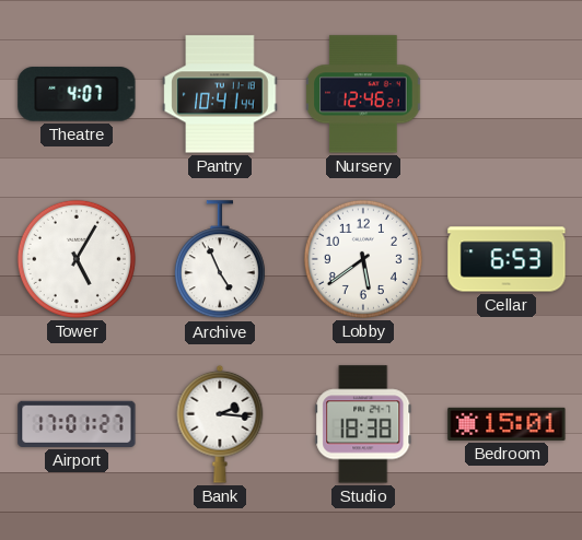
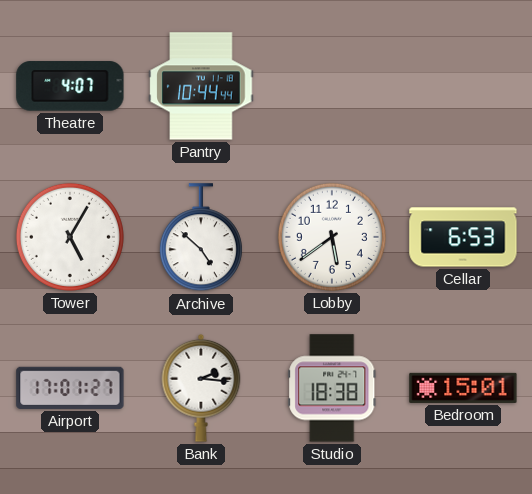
Pantry: 10:41 -> 10:44
Nursery: 12:46 -> none
Archive: 4:56 -> 4:52
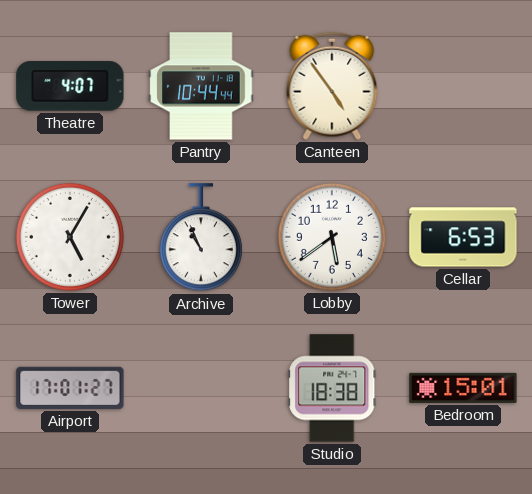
Canteen: none -> 4:54
Archive: 4:52 -> 10:56
Bank: 2:16 -> none
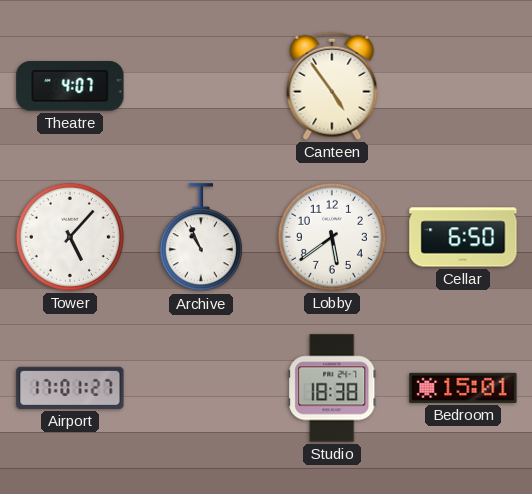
Pantry: 10:44 -> none
Tower: 5:05 -> 5:07
Cellar: 6:53 -> 6:50
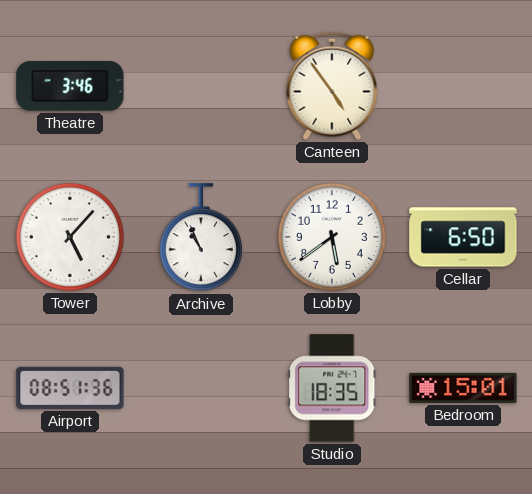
Theatre: 4:07 -> 3:46
Airport: 17:01 -> 08:51
Studio: 18:38 -> 18:35
